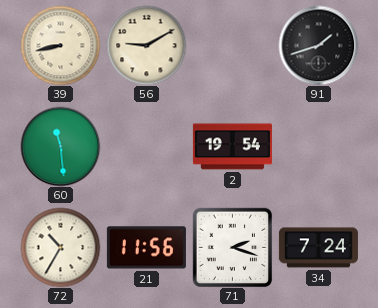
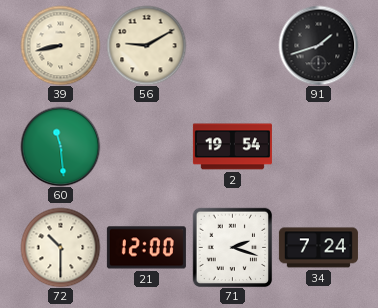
72: 10:35 -> 10:30
21: 11:56 -> 12:00
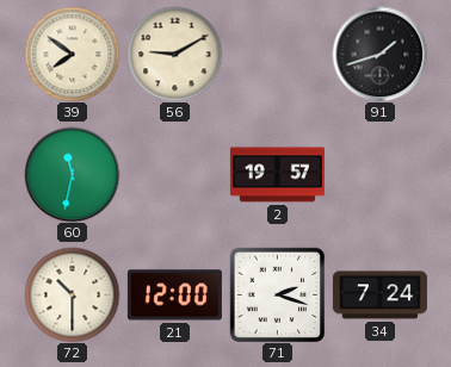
39: 8:43 -> 7:51
60: 11:29 -> 11:32
2: 19:54 -> 19:57
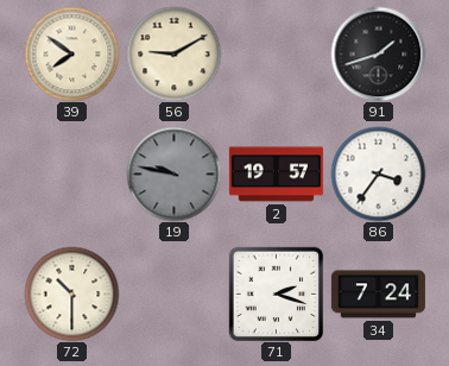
60: 11:32 -> none
19: none -> 9:47
86: none -> 3:36
21: 12:00 -> none
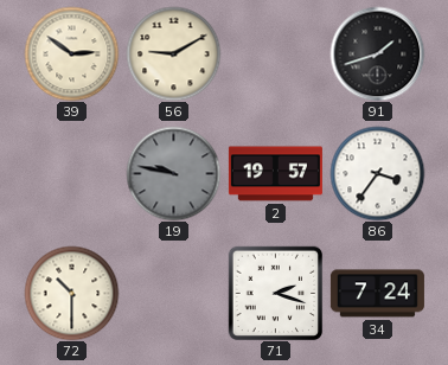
39: 7:51 -> 2:51
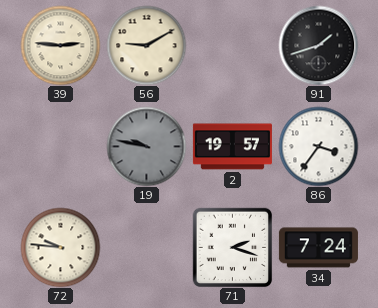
39: 2:51 -> 2:46
72: 10:30 -> 9:46
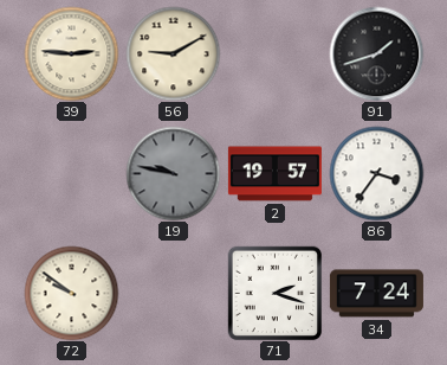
72: 9:46 -> 9:51
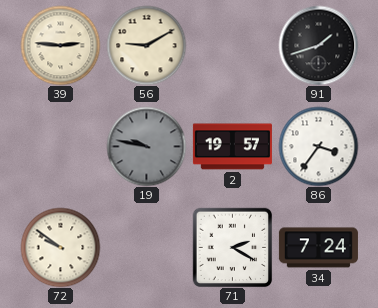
71: 2:18 -> 2:20
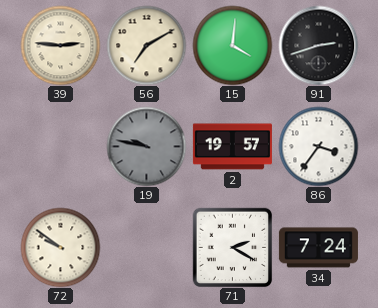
56: 9:10 -> 7:10
15: none -> 4:01
91: 1:42 -> 2:42
